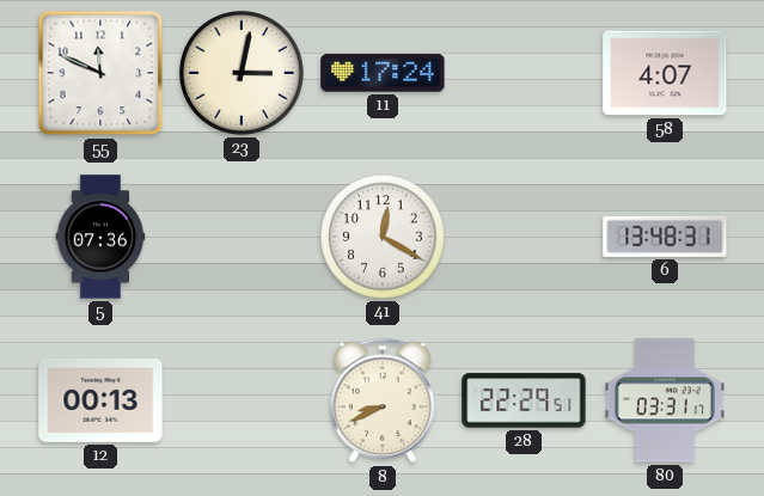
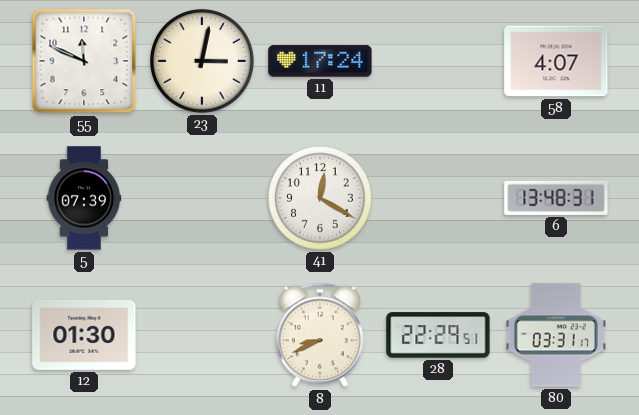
5: 07:36 -> 07:39
12: 00:13 -> 01:30
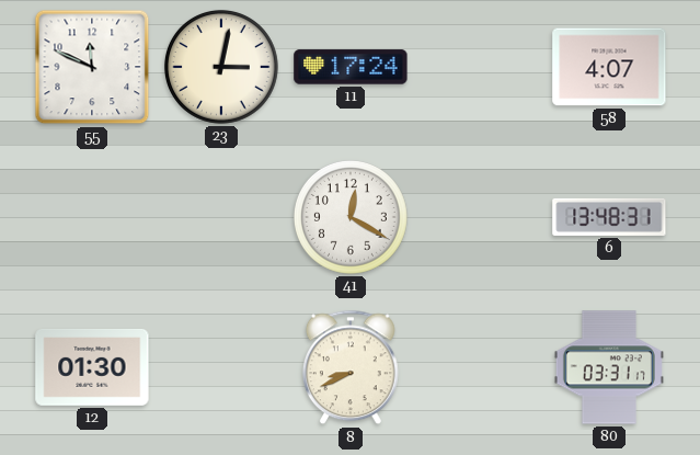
5: 07:39 -> none
28: 22:29 -> none
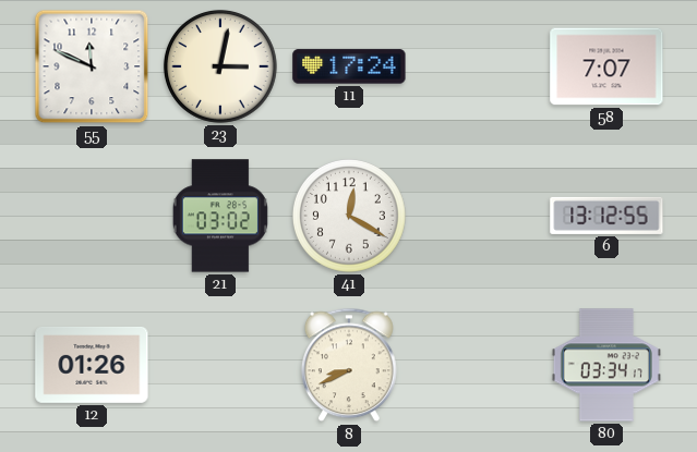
58: 4:07 -> 7:07
21: none -> 03:02
6: 13:48 -> 13:12
12: 01:30 -> 01:26
80: 03:31 -> 03:34
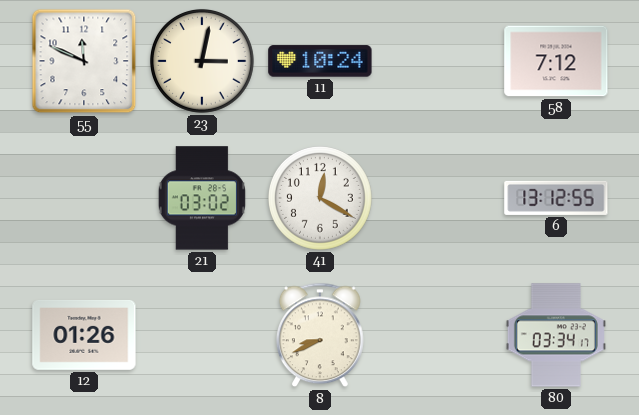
11: 17:24 -> 10:24
58: 7:07 -> 7:12
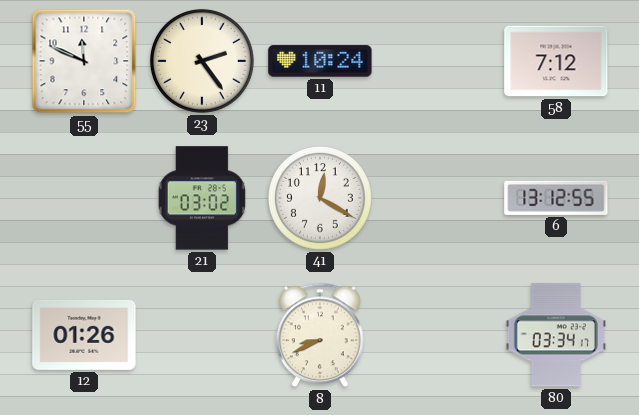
23: 3:02 -> 2:24
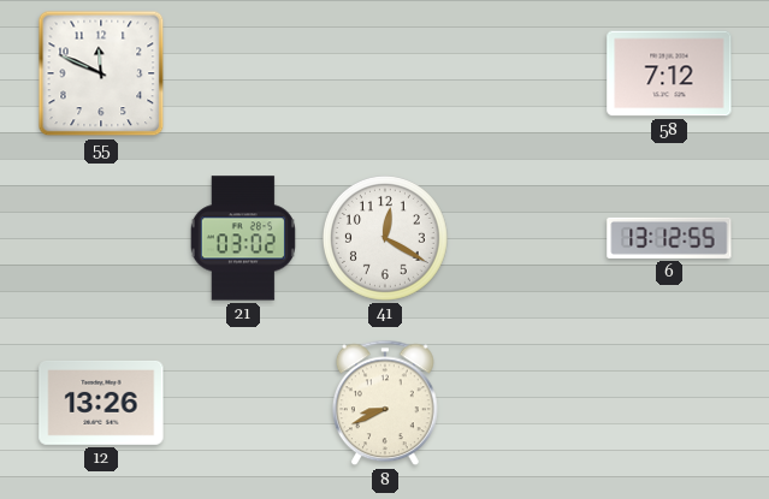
23: 2:24 -> none
11: 10:24 -> none
12: 01:26 -> 13:26
80: 03:34 -> none
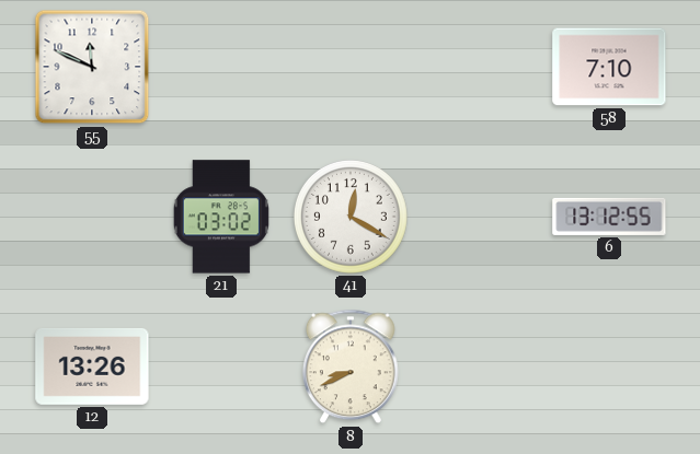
58: 7:12 -> 7:10
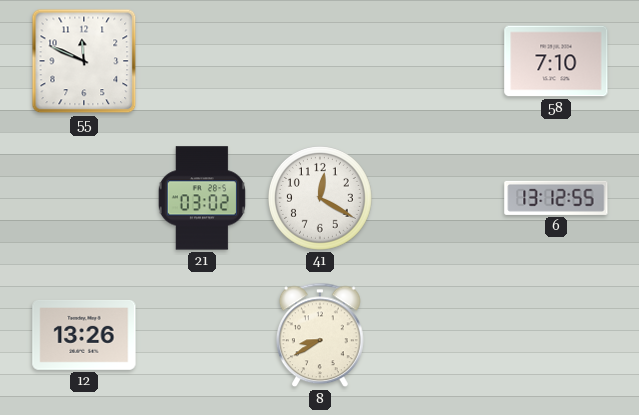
8: 8:41 -> 8:40
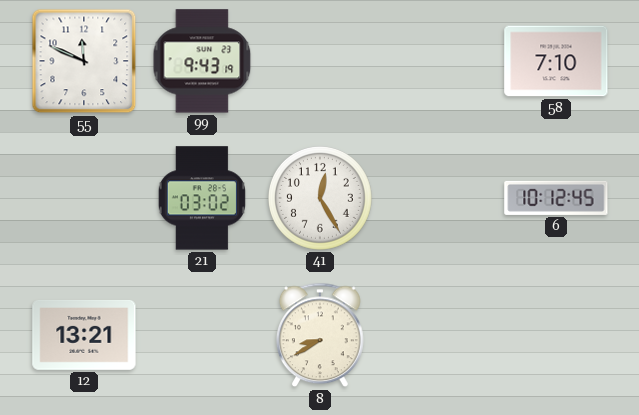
99: none -> 9:43
41: 12:20 -> 12:25
6: 13:12 -> 10:12
12: 13:26 -> 13:21
